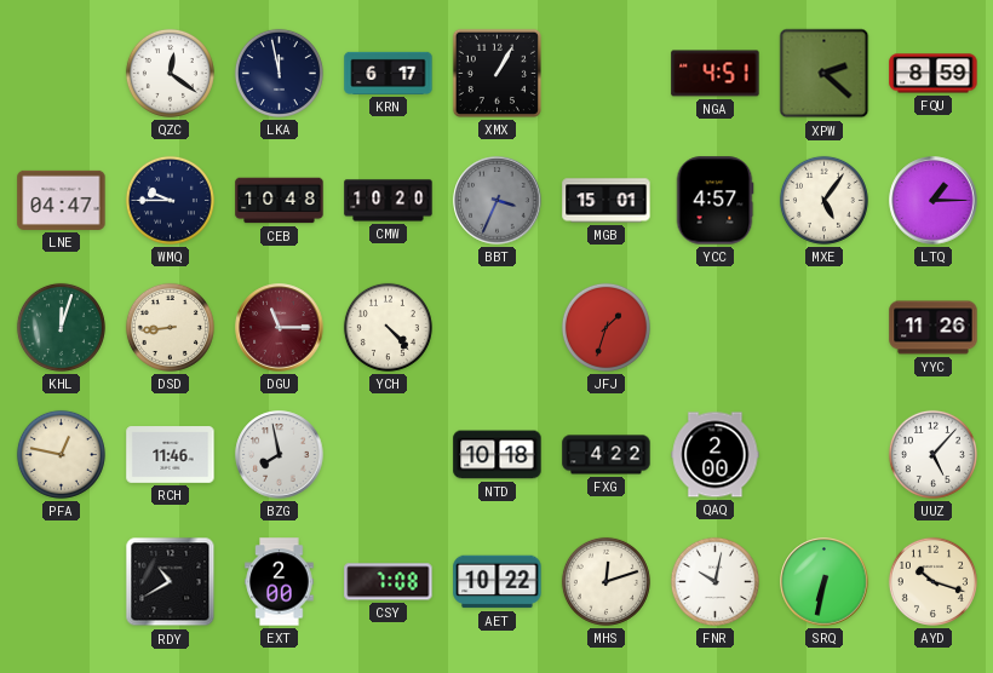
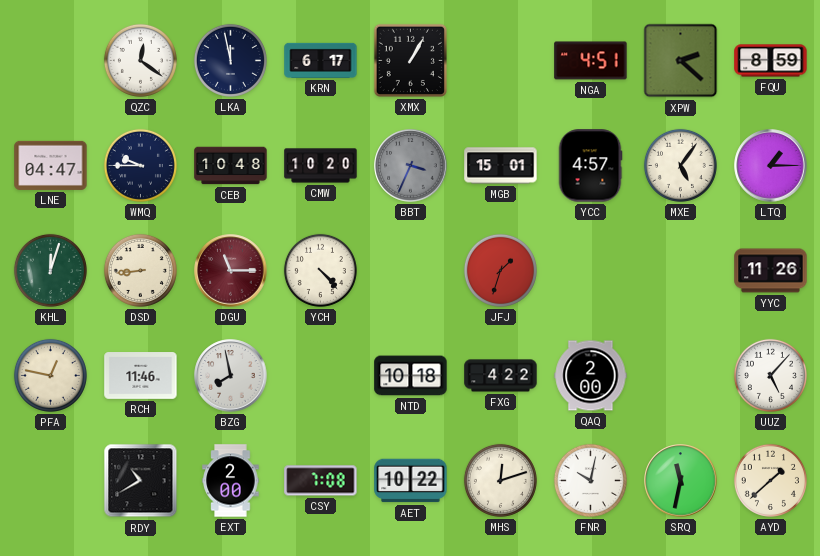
SRQ: 6:32 -> 11:32
AYD: 10:18 -> 1:38
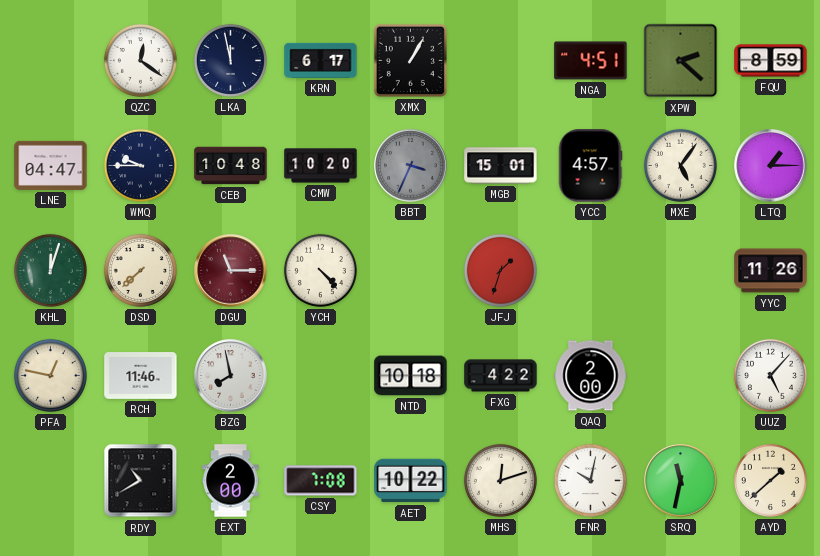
DSD: 8:44 -> 7:38
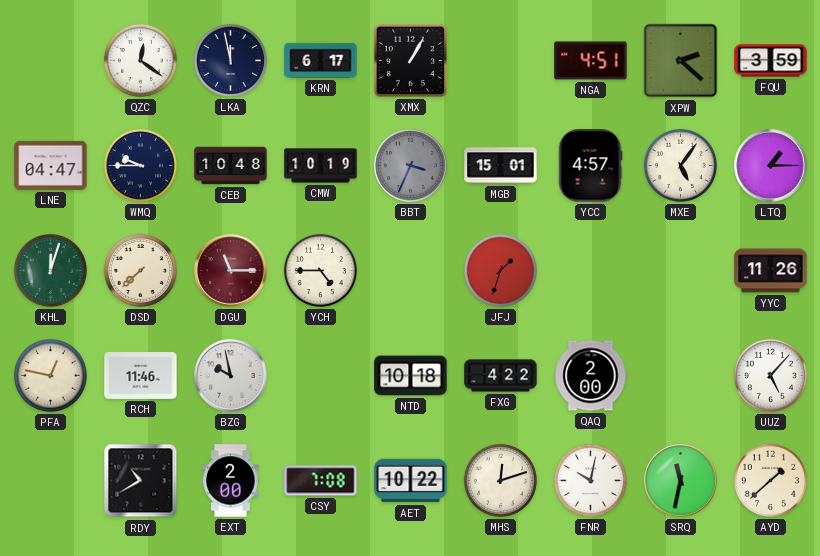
FQU: 8:59 -> 3:59
CMW: 10:20 -> 10:19
YCH: 4:23 -> 4:45
BZG: 7:58 -> 9:58
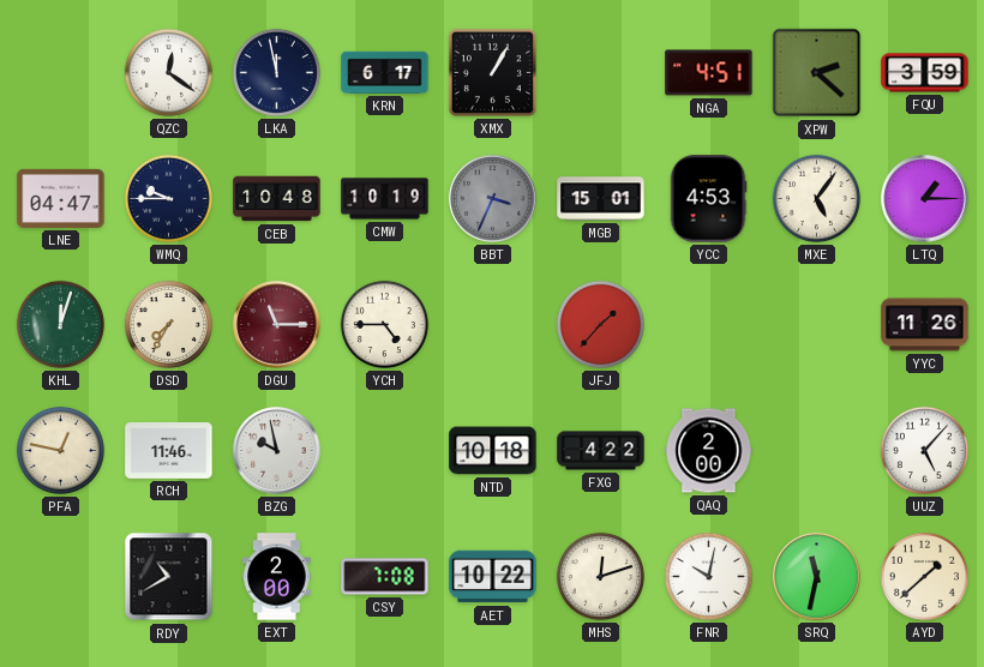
YCC: 4:57 -> 4:53
DSD: 7:38 -> 7:35
JFJ: 1:33 -> 1:37
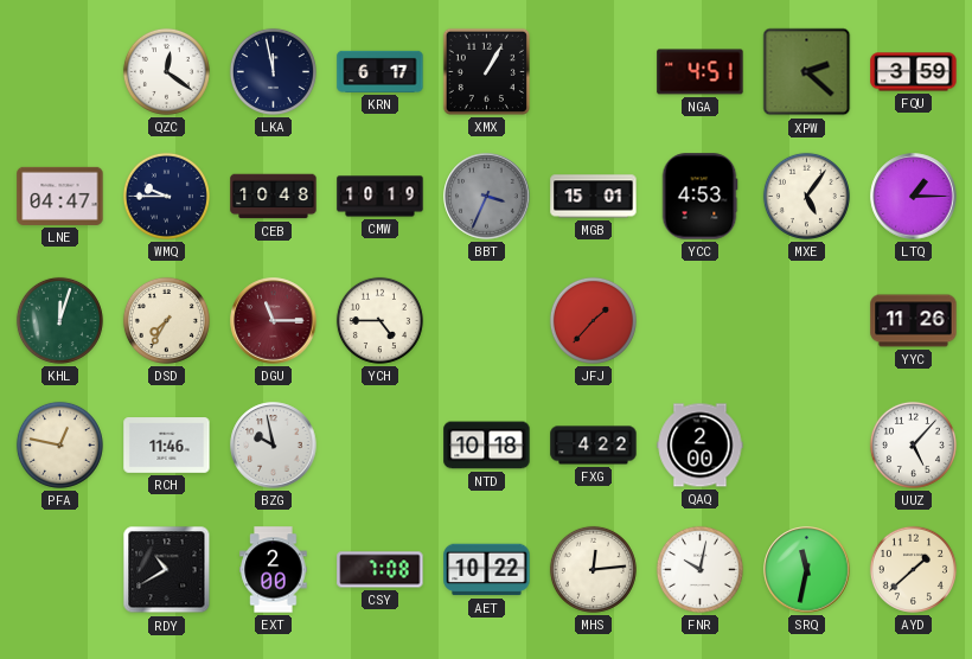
MHS: 12:12 -> 12:14
